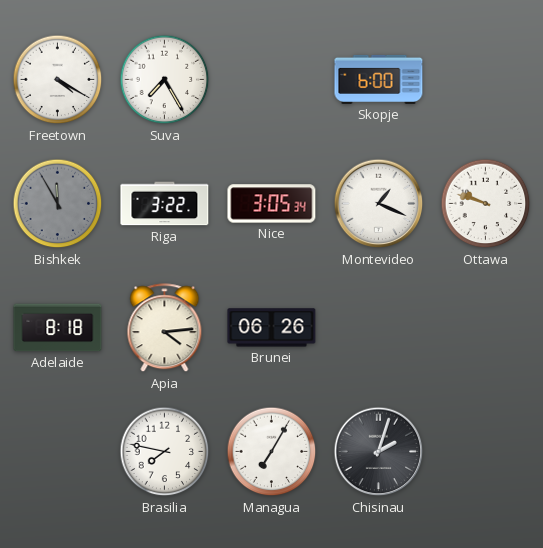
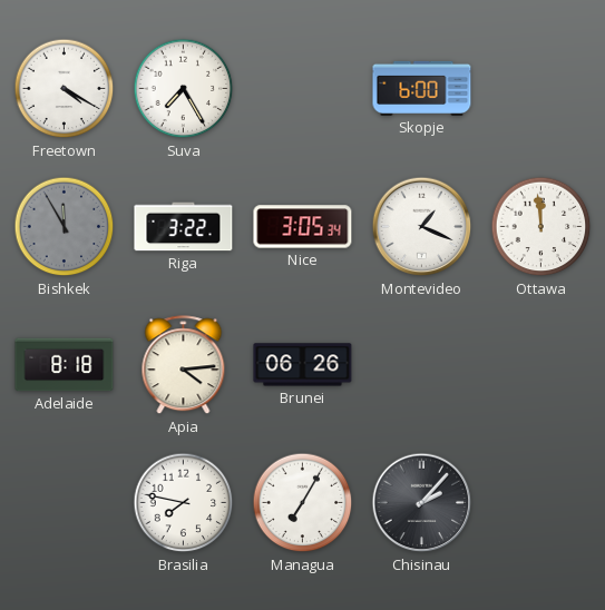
Ottawa: 9:48 -> 11:59
Chisinau: 2:03 -> 2:07
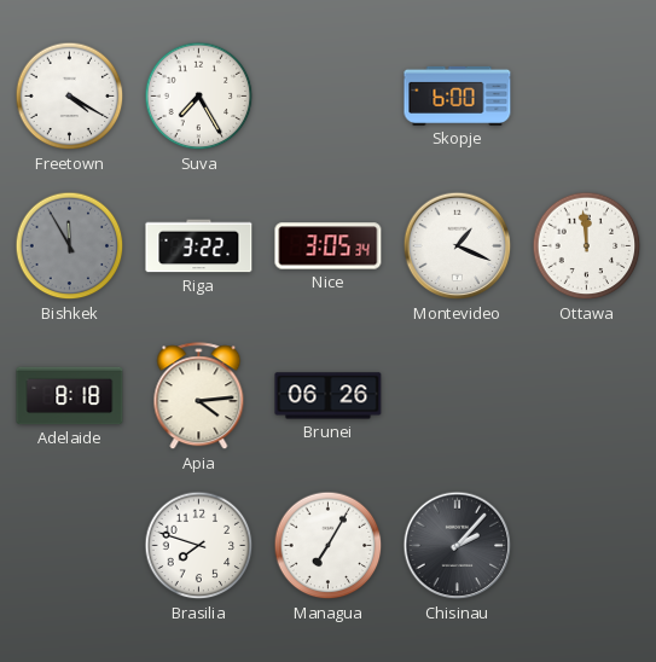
Brasilia: 7:47 -> 7:48
